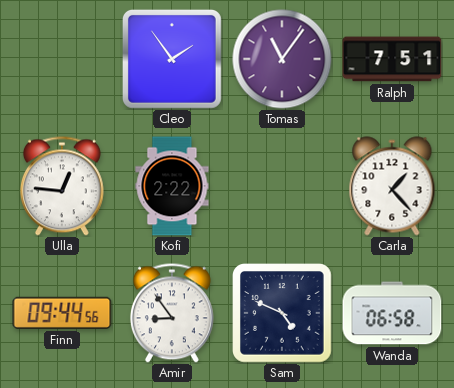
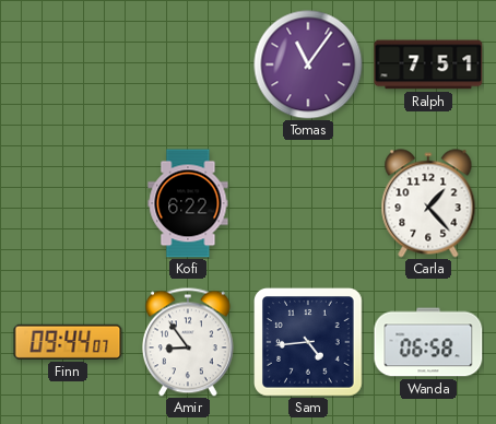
Cleo: 1:54 -> none
Ulla: 12:46 -> none
Kofi: 2:22 -> 6:22
Finn: 09:44:56 -> 09:44:07
Sam: 4:49 -> 4:44
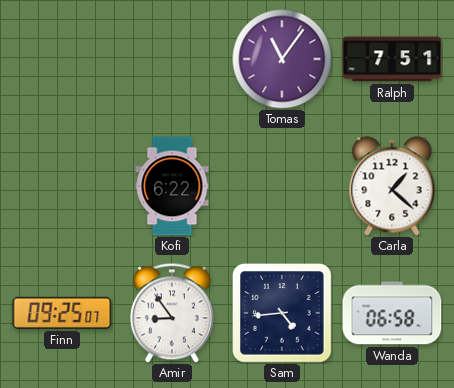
Carla: 1:23 -> 1:22
Finn: 09:44 -> 09:25
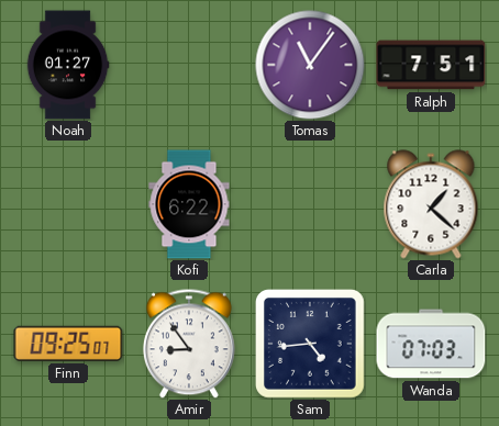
Noah: none -> 01:27
Wanda: 06:58 -> 07:03
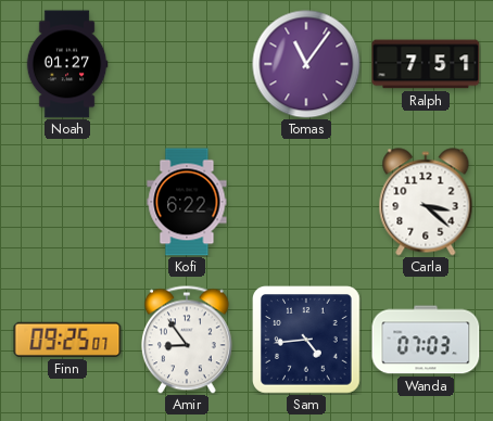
Carla: 1:22 -> 3:22
